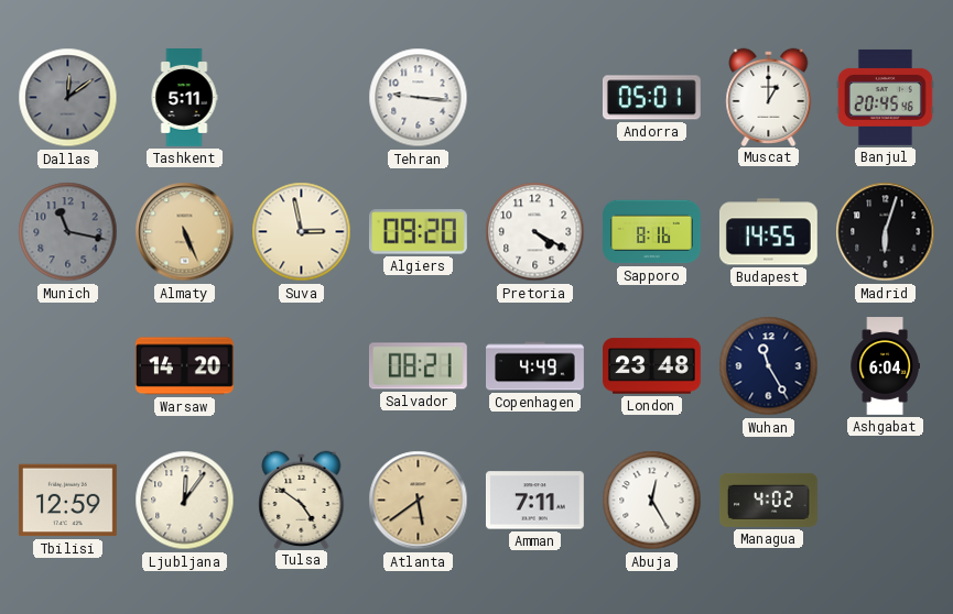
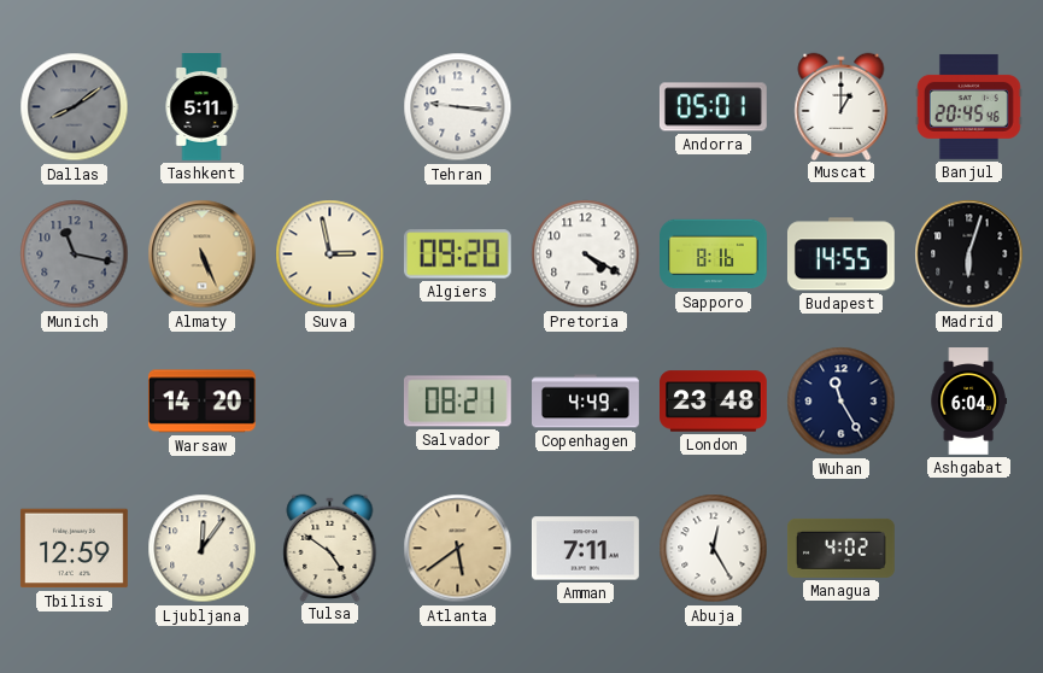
Dallas: 12:09 -> 8:09
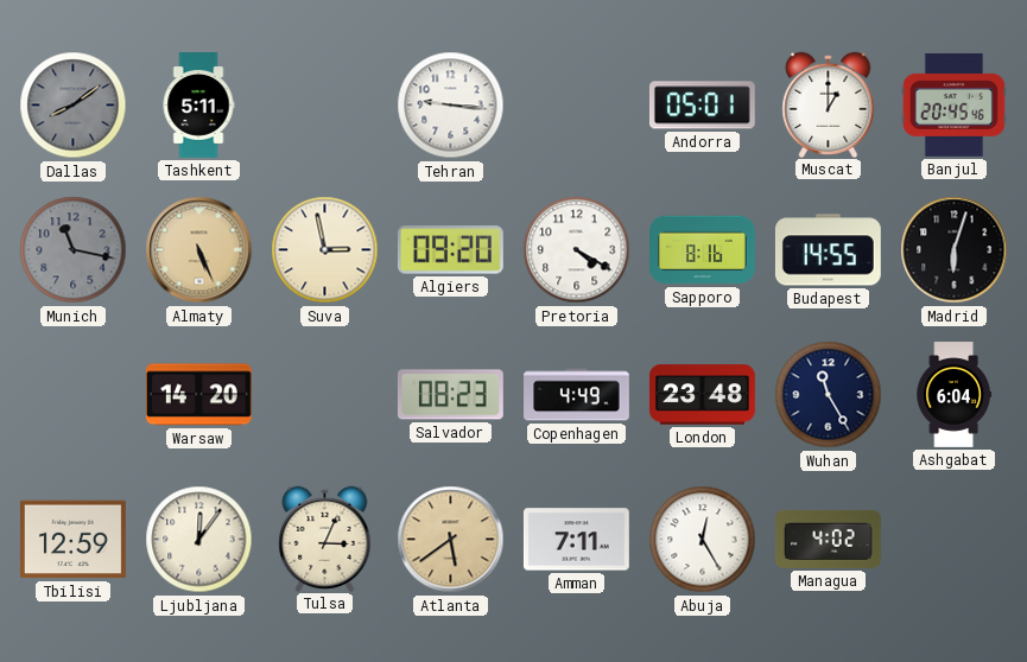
Salvador: 08:21 -> 08:23
Tulsa: 4:51 -> 3:04
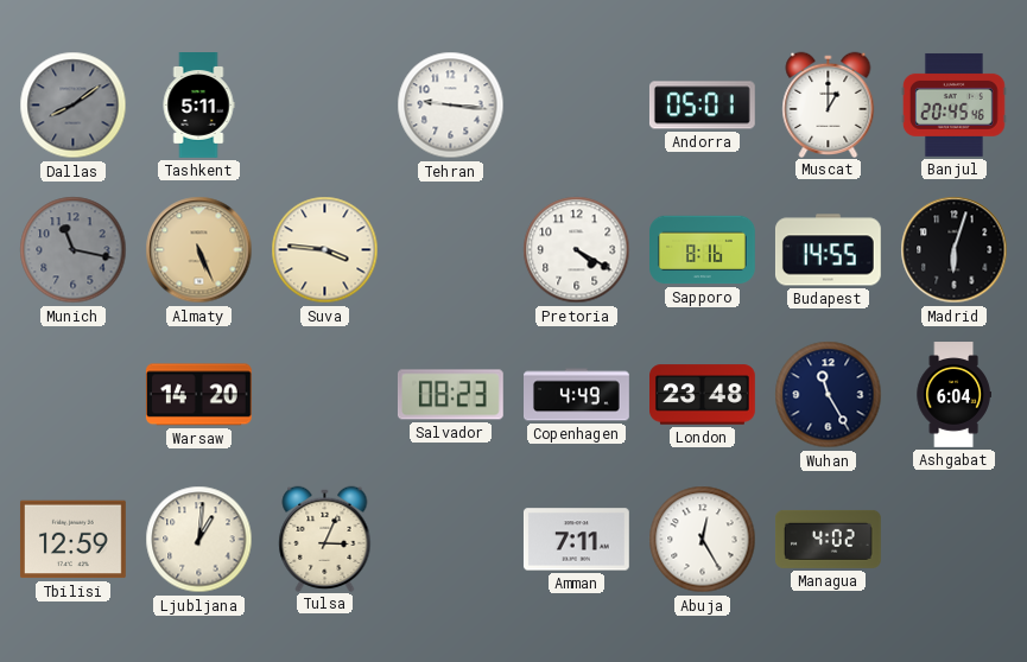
Suva: 2:58 -> 3:46
Algiers: 09:20 -> none
Ljubljana: 12:06 -> 1:01
Atlanta: 5:39 -> none
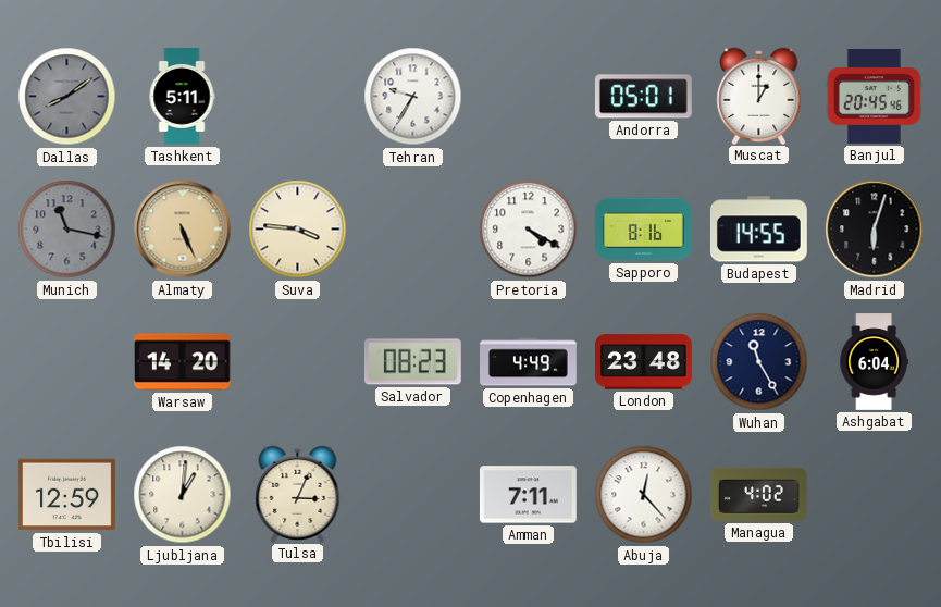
Tehran: 9:16 -> 9:35
Abuja: 12:25 -> 12:23
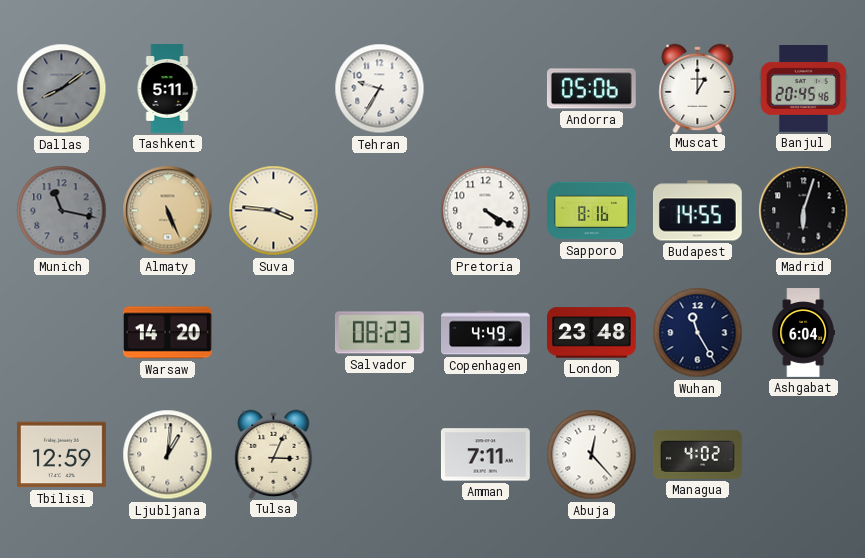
Andorra: 05:01 -> 05:06
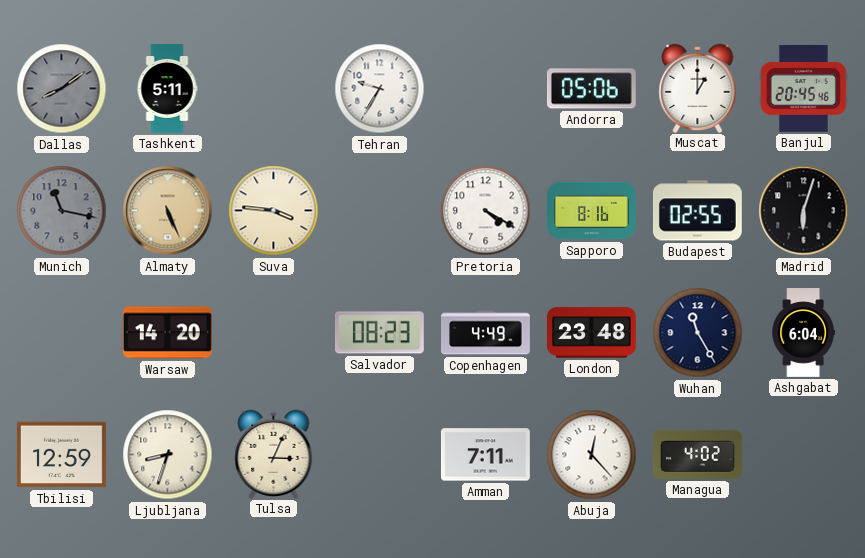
Budapest: 14:55 -> 02:55
Ljubljana: 1:01 -> 8:33
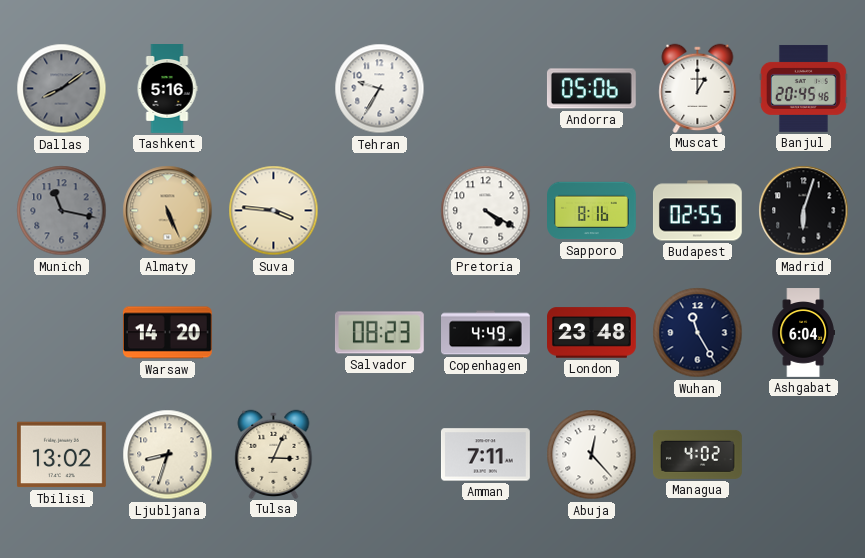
Tashkent: 5:11 -> 5:16
Tbilisi: 12:59 -> 13:02
